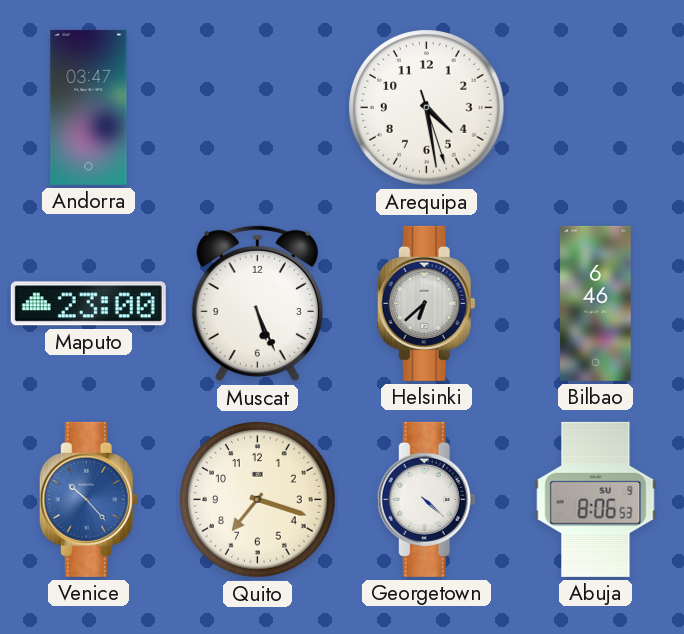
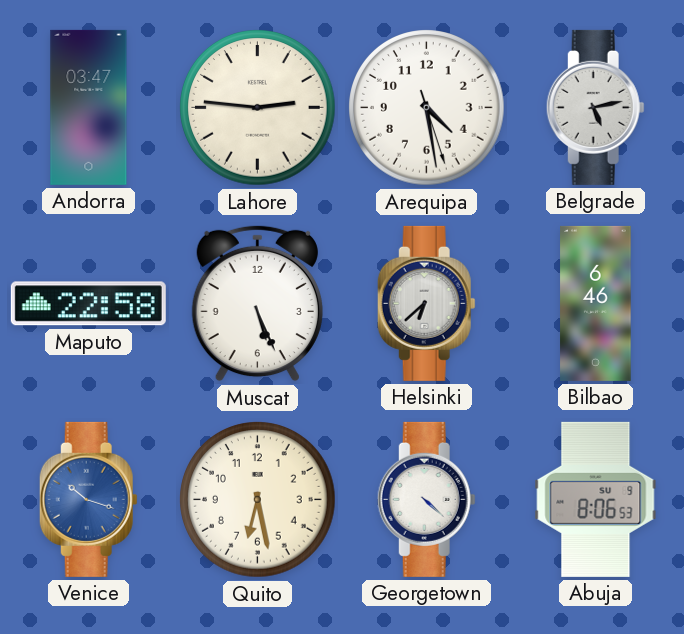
Lahore: none -> 2:46
Belgrade: none -> 5:13
Maputo: 23:00 -> 22:58
Venice: 10:23 -> 10:18
Quito: 7:18 -> 6:28
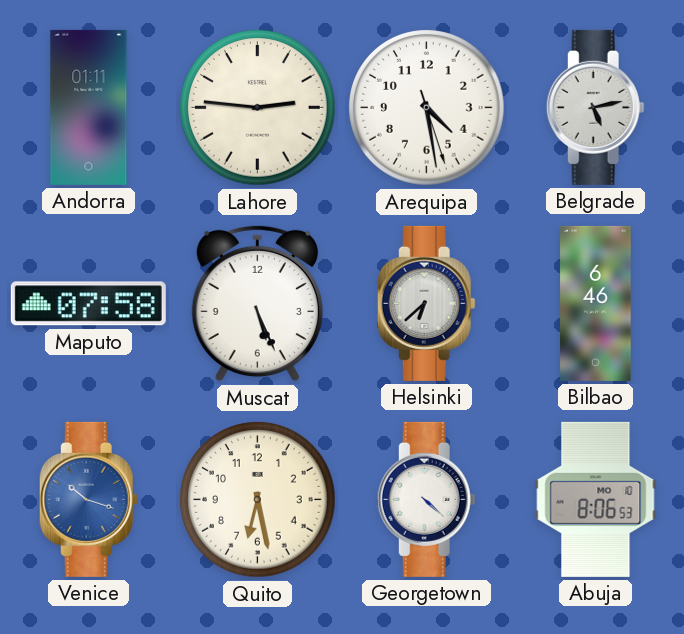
Andorra: 03:47 -> 01:11
Maputo: 22:58 -> 07:58
Abuja date: SU 9 -> MO 10
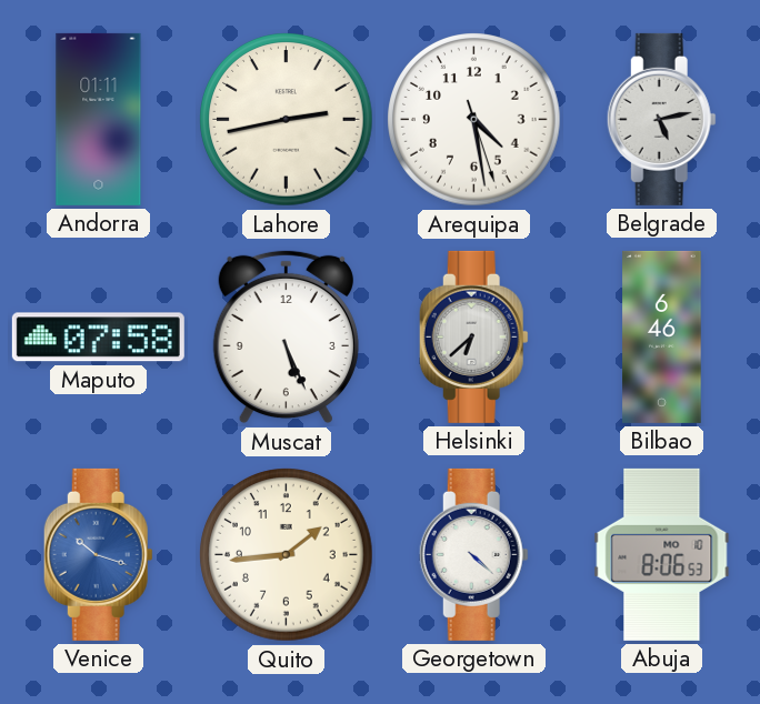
Lahore: 2:46 -> 2:43
Quito: 6:28 -> 1:44
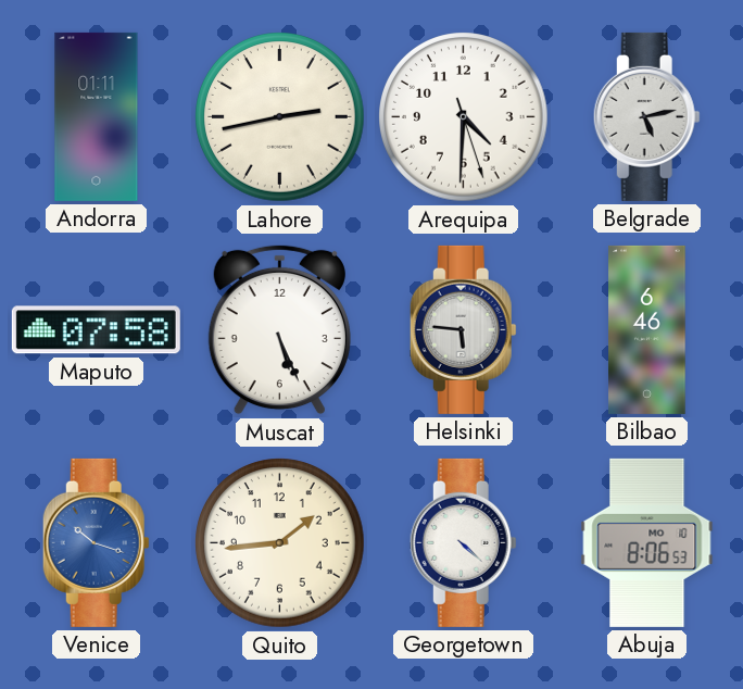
Arequipa: 4:28 -> 4:30
Helsinki: 6:38 -> 5:46
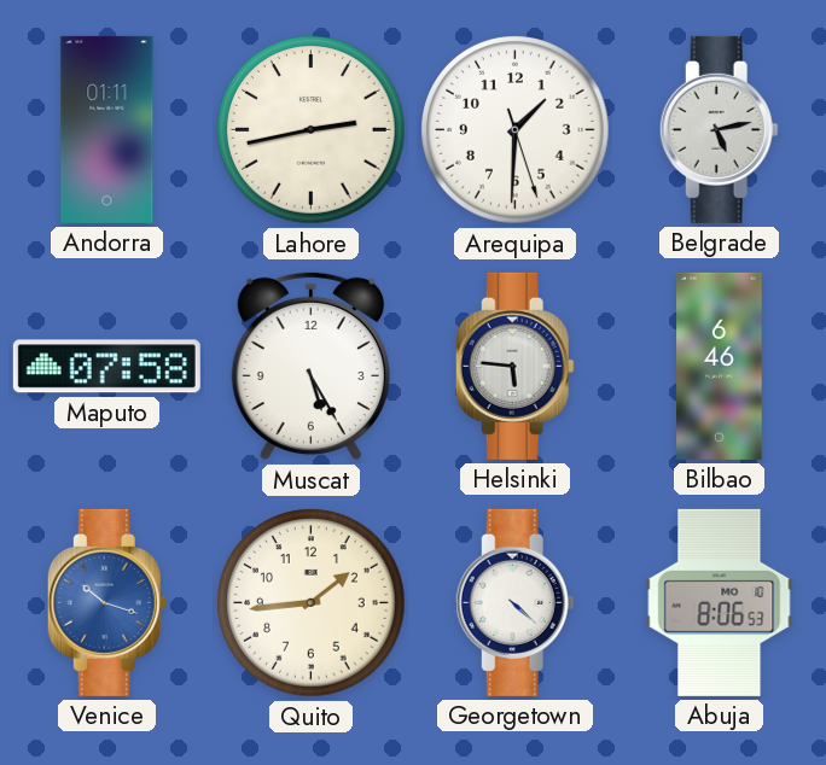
Arequipa: 4:30 -> 1:30
Muscat: 5:26 -> 5:25
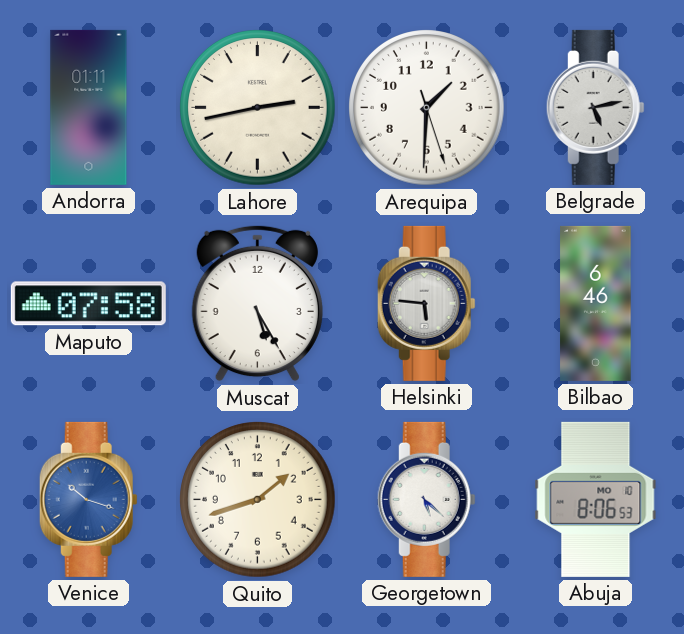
Quito: 1:44 -> 1:42
Georgetown: 4:22 -> 5:22
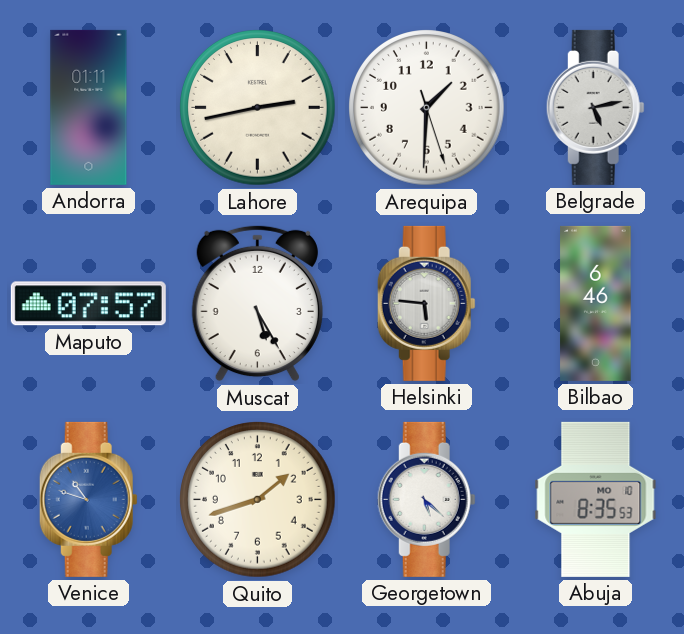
Maputo: 07:58 -> 07:57
Venice: 10:18 -> 10:48
Abuja: 8:06 -> 8:35
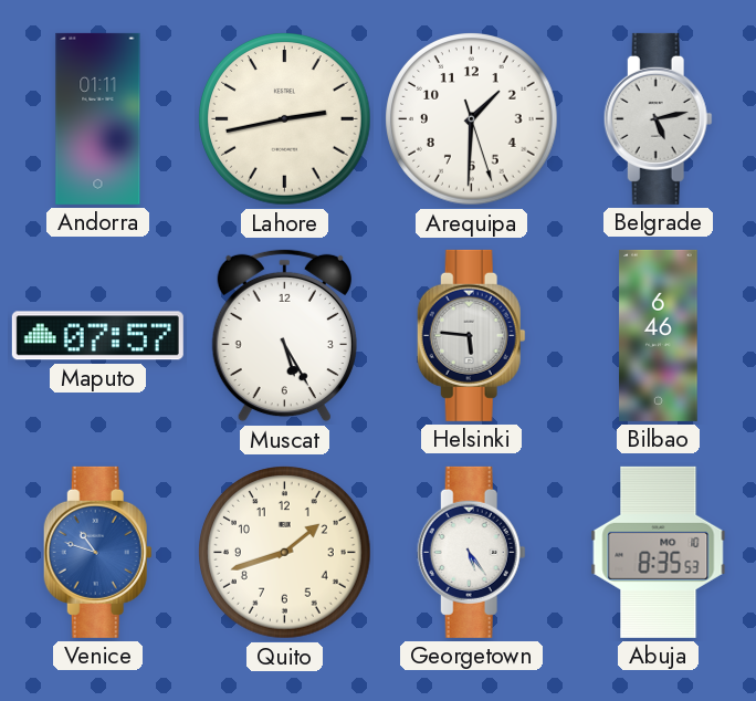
Georgetown: 5:22 -> 5:24
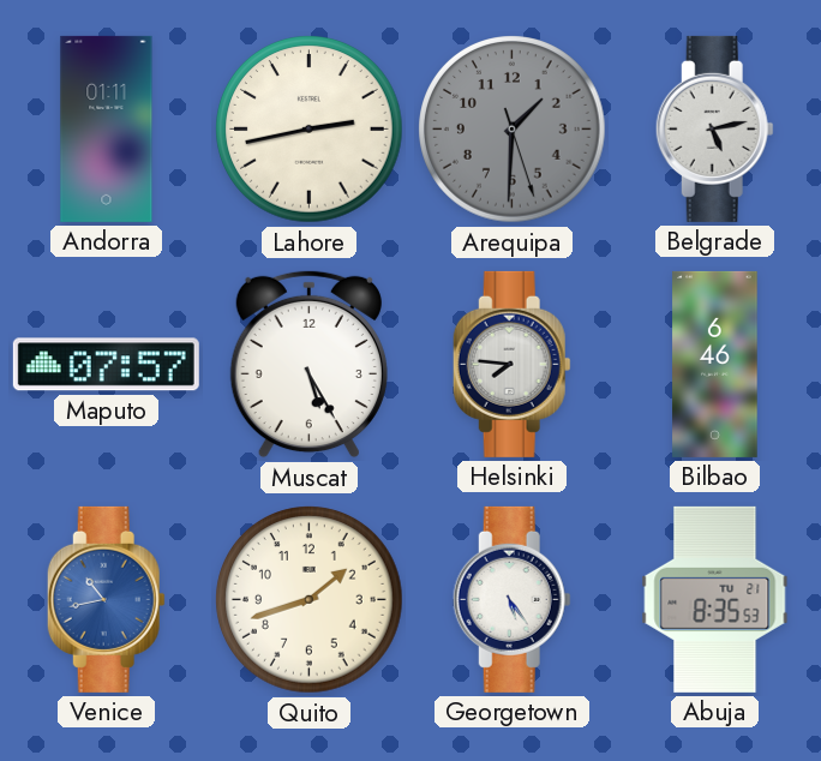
Arequipa dial: white -> grey
Helsinki: 5:46 -> 7:46
Venice: 10:48 -> 10:43
Abuja date: MO 10 -> TU 21
